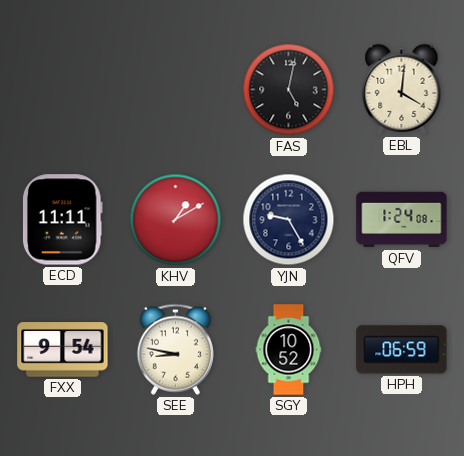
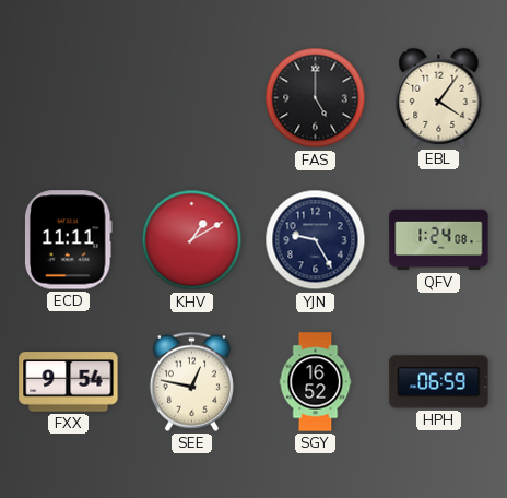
FAS: 5:02 -> 5:00
EBL: 4:01 -> 4:06
SEE: 8:47 -> 12:47
SGY: 10:52 -> 16:52
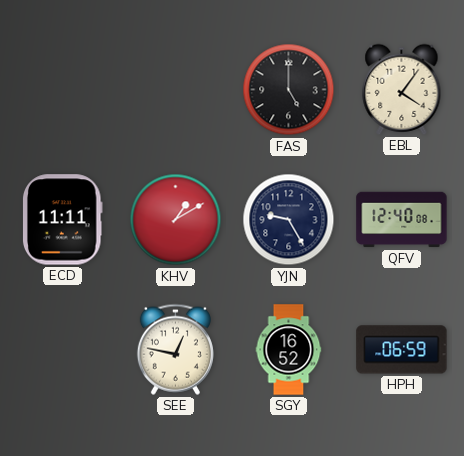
QFV: 1:24 -> 12:40
FXX: 9:54 -> none
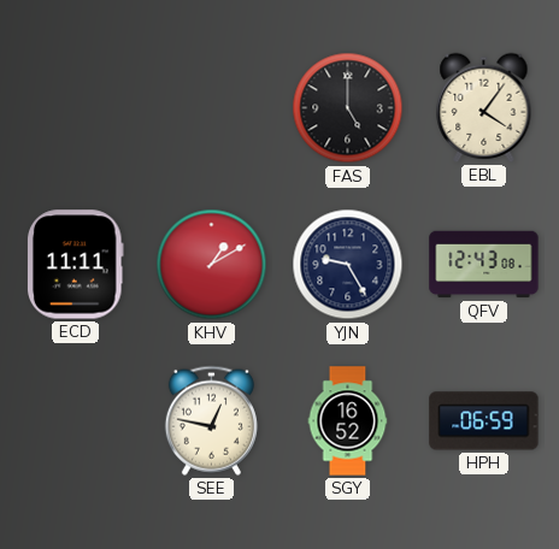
QFV: 12:40 -> 12:43
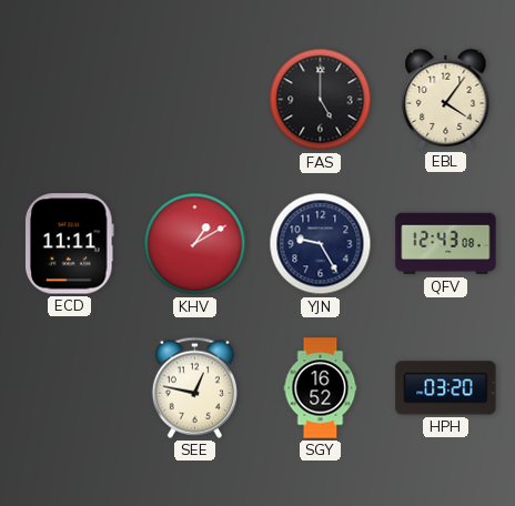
HPH: 06:59 -> 03:20
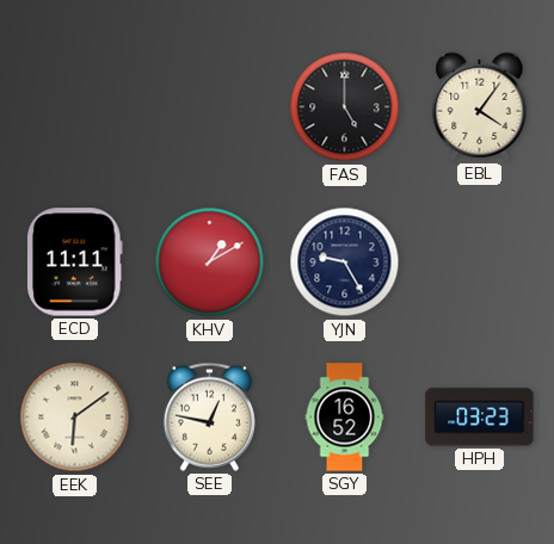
QFV: 12:43 -> none
EEK: none -> 6:09
HPH: 03:20 -> 03:23
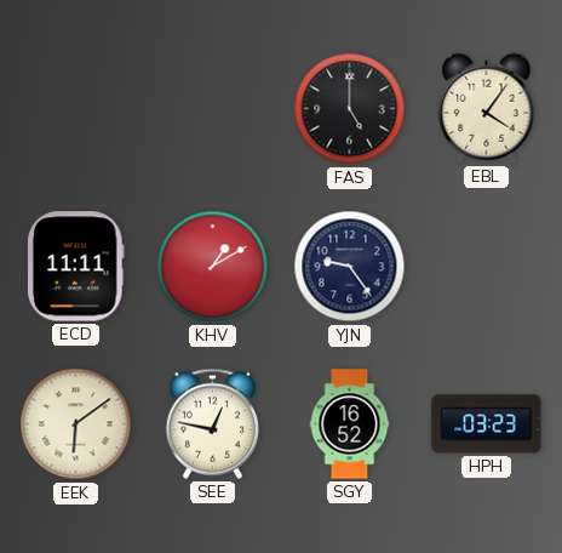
YJN: 9:25 -> 9:24
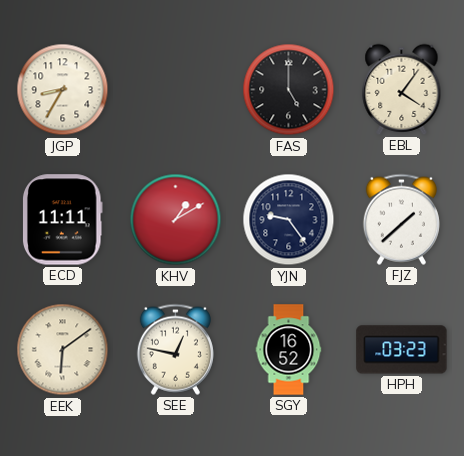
JGP: none -> 8:35
FJZ: none -> 1:38
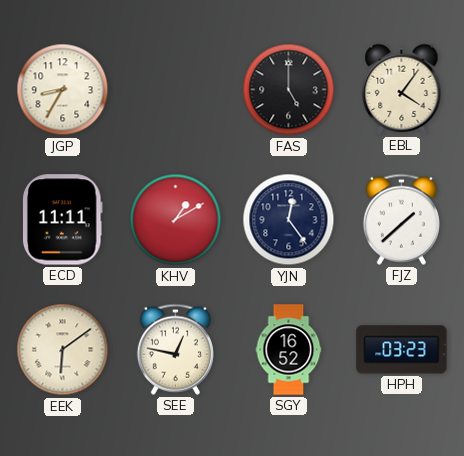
YJN: 9:24 -> 12:24
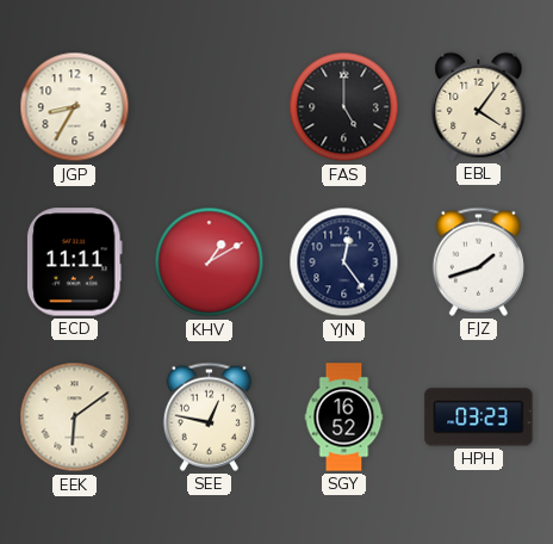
FJZ: 1:38 -> 1:42
